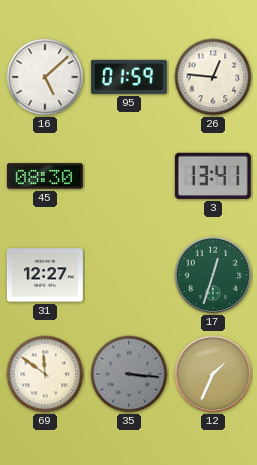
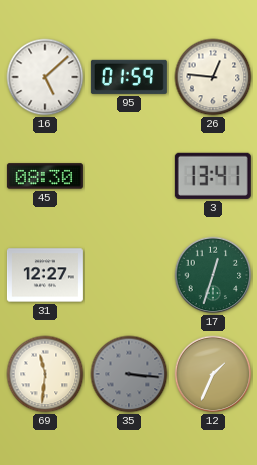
69: 11:51 -> 11:31
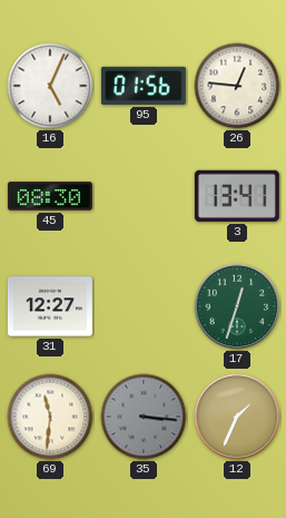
16: 5:08 -> 5:04
95: 01:59 -> 01:56
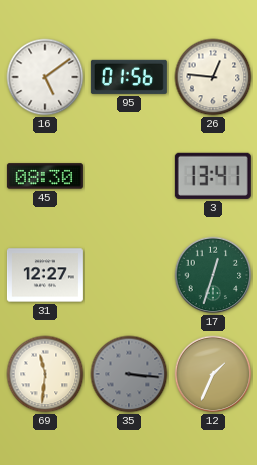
16: 5:04 -> 5:09
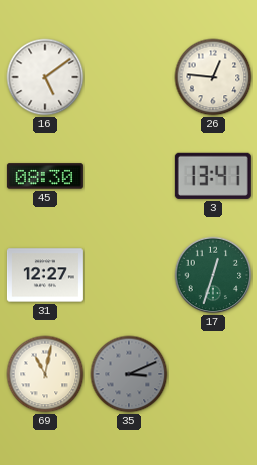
95: 01:56 -> none
69: 11:31 -> 11:02
35: 3:16 -> 3:11
12: 1:34 -> none
